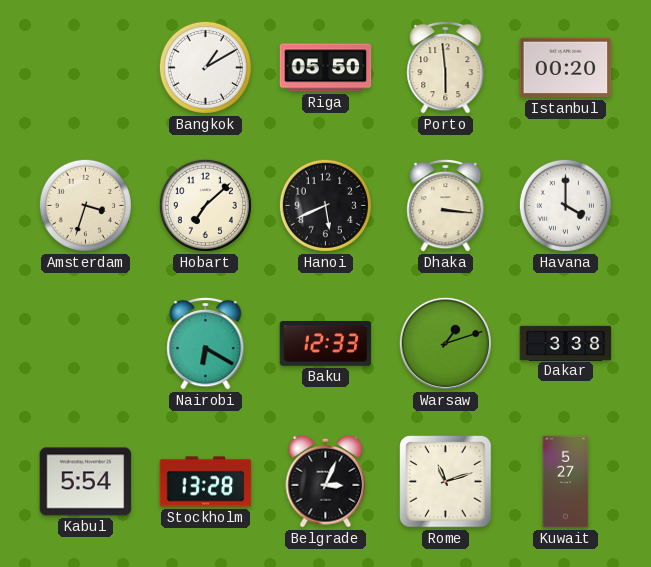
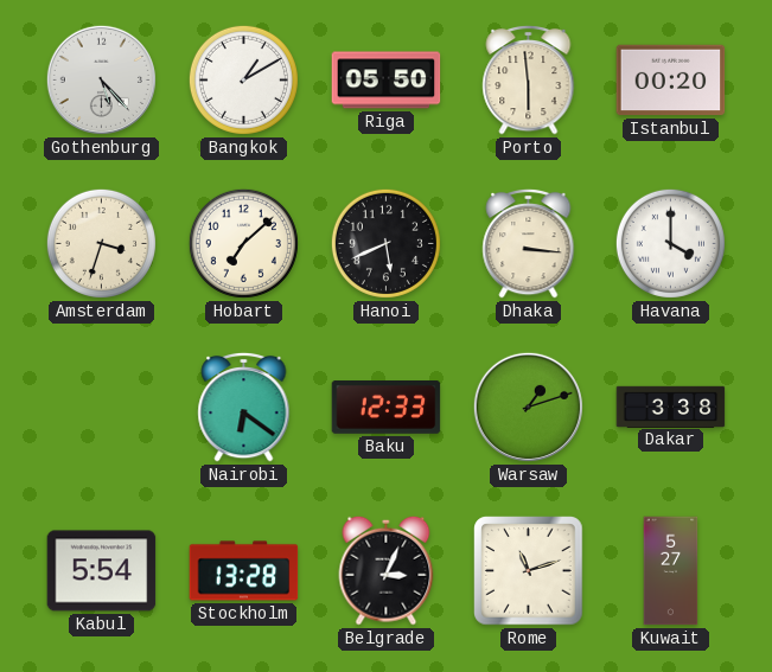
Gothenburg: none -> 5:23
Nairobi: 6:20 -> 6:21
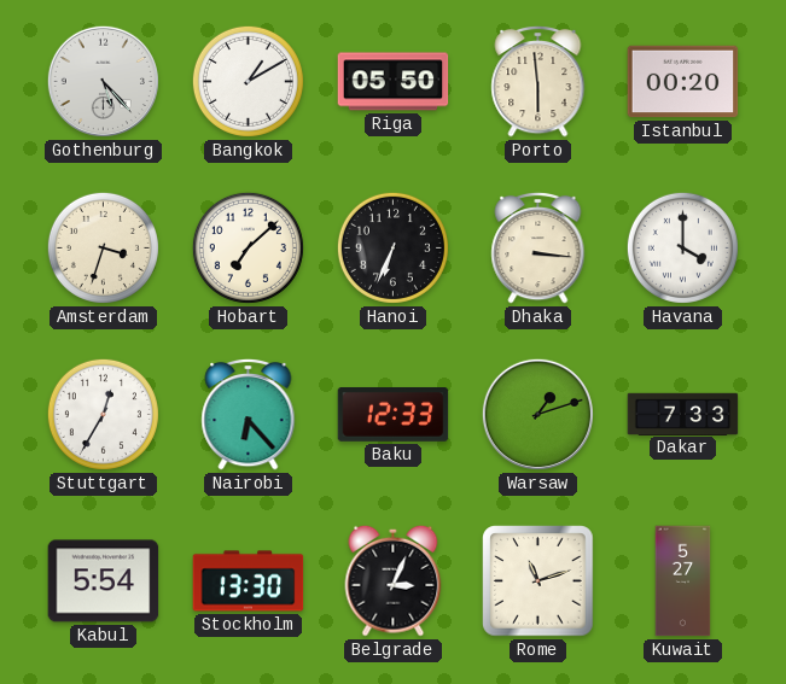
Hanoi: 5:41 -> 6:34
Stuttgart: none -> 12:35
Nairobi: 6:21 -> 6:23
Dakar: 3:38 -> 7:33
Stockholm: 13:28 -> 13:30
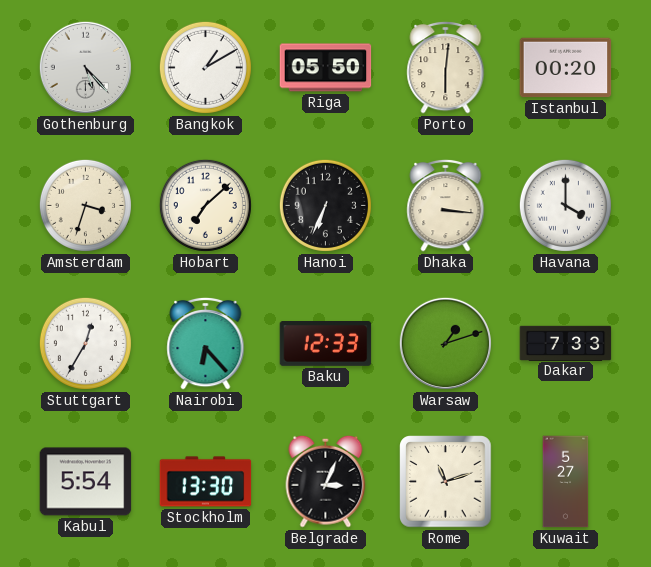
Porto: 5:59 -> 6:01
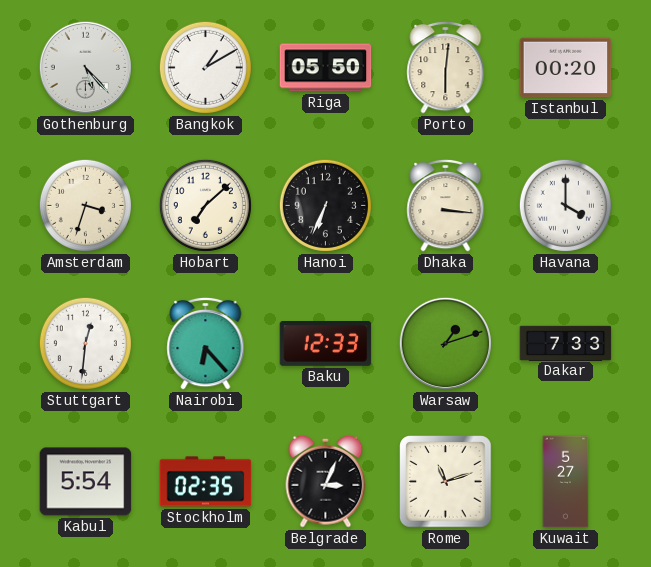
Stuttgart: 12:35 -> 12:31
Stockholm: 13:30 -> 02:35
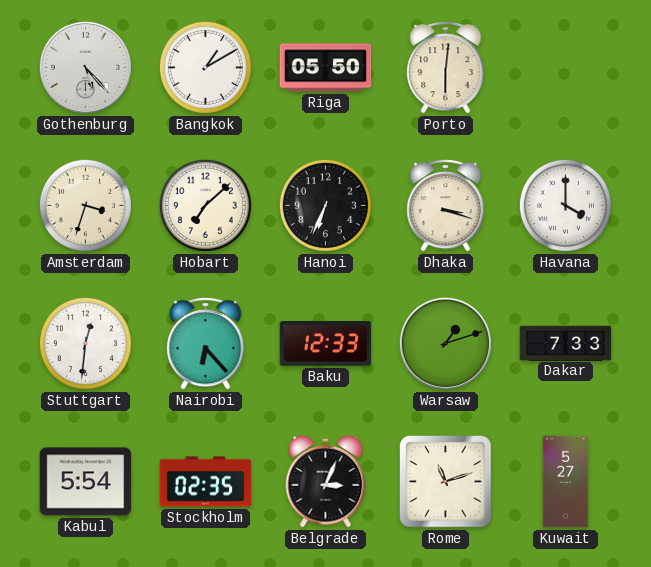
Istanbul: 00:20 -> none
Dhaka: 3:16 -> 3:18
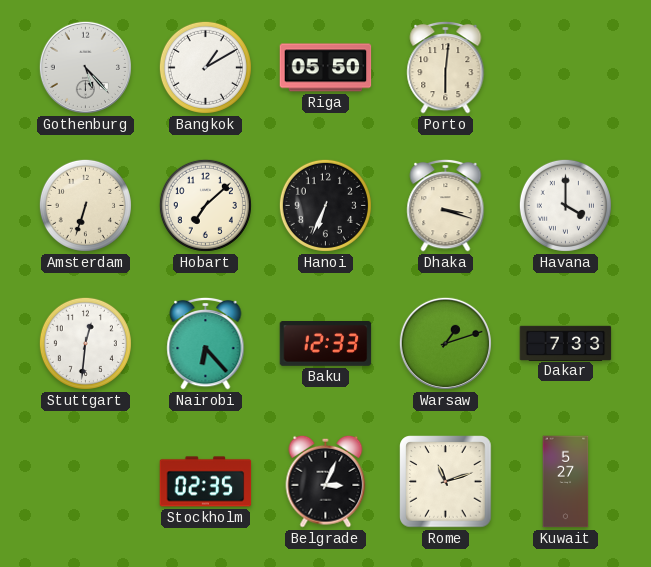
Amsterdam: 3:33 -> 6:33
Kabul: 5:54 -> none
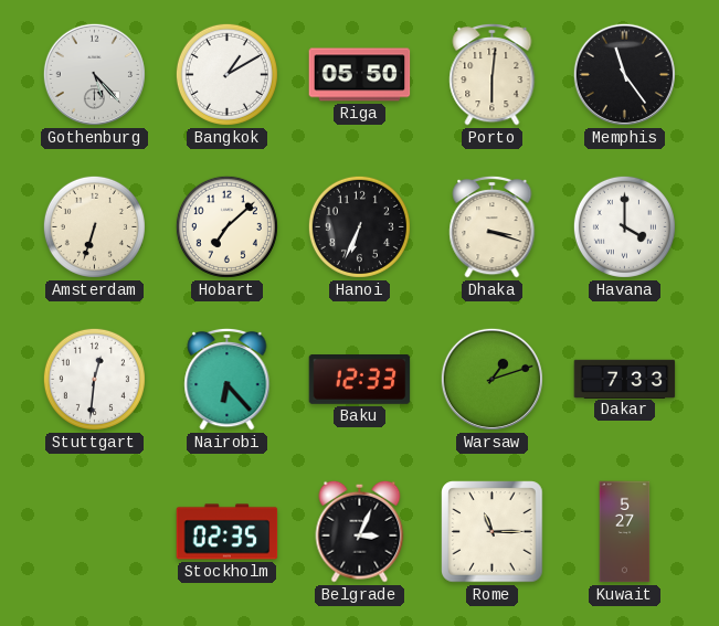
Memphis: none -> 11:24
Rome: 11:12 -> 11:15
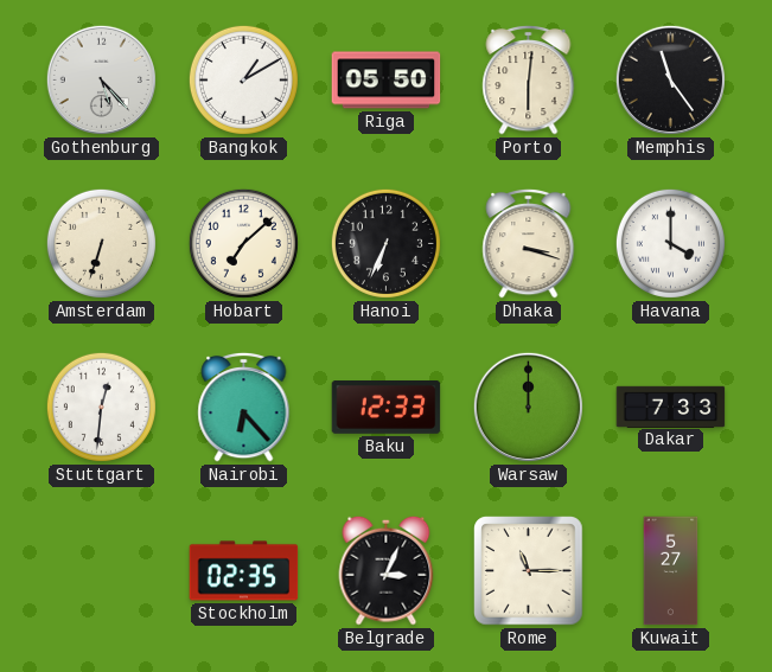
Warsaw: 1:12 -> 12:00
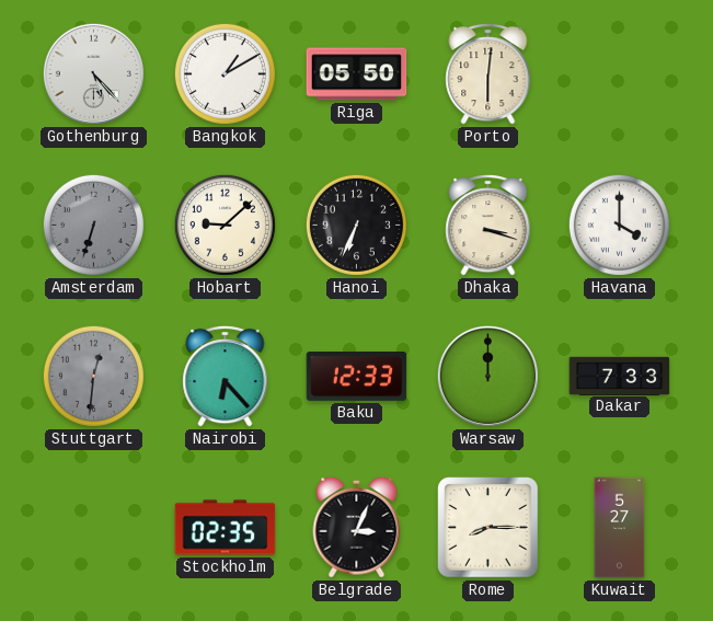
Memphis: 11:24 -> none
Amsterdam dial: cream -> grey
Hobart: 7:08 -> 9:08
Stuttgart dial: white -> grey
Rome: 11:15 -> 8:15
